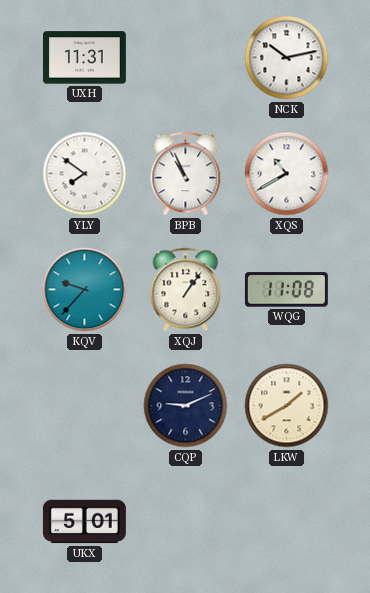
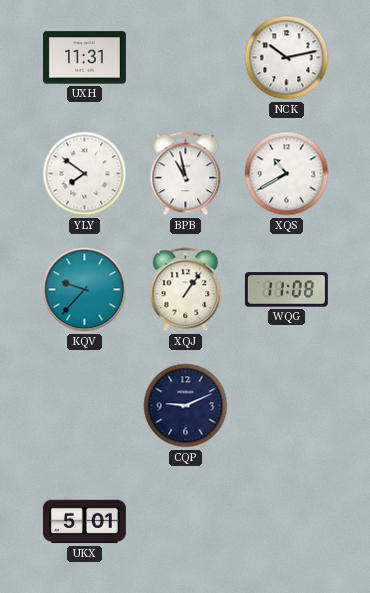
BPB: 10:56 -> 10:58
LKW: 1:40 -> none
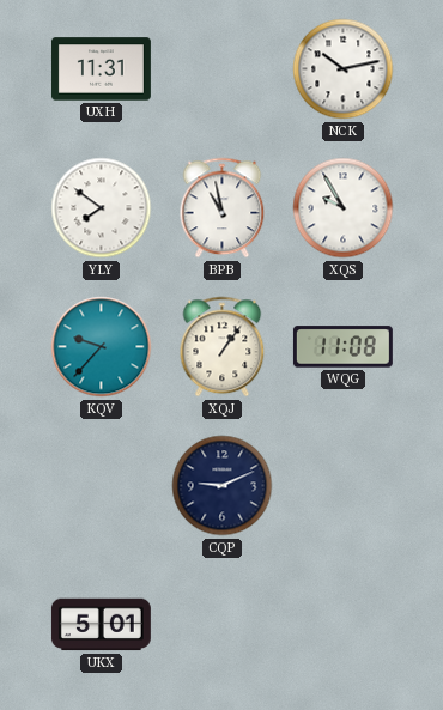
XQS: 10:40 -> 9:55
